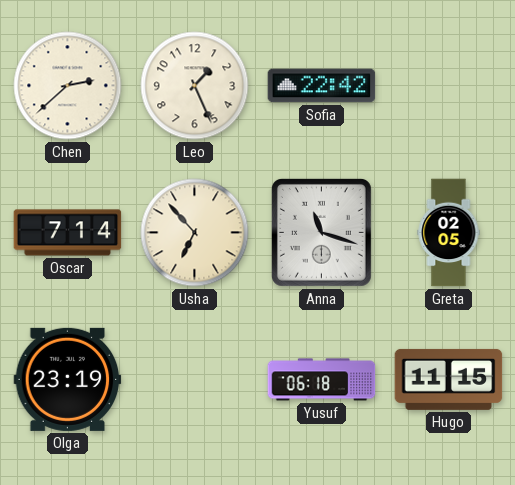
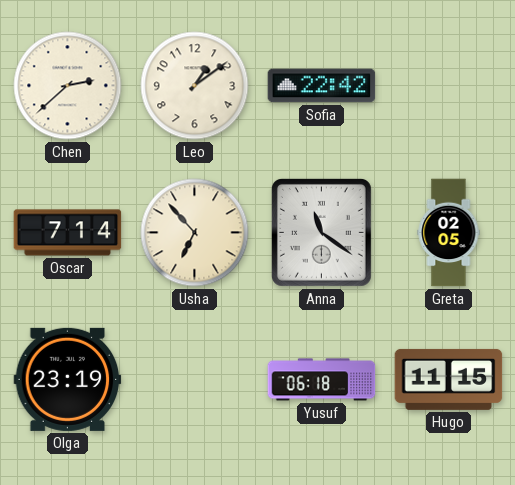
Leo: 1:26 -> 1:09
Anna: 11:18 -> 11:21
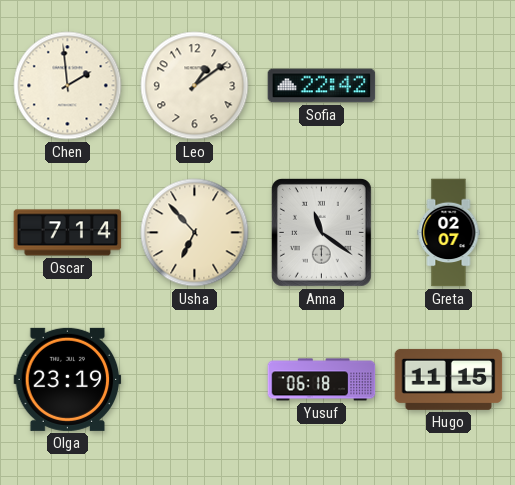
Chen: 2:38 -> 1:59
Greta: 02:05 -> 02:07
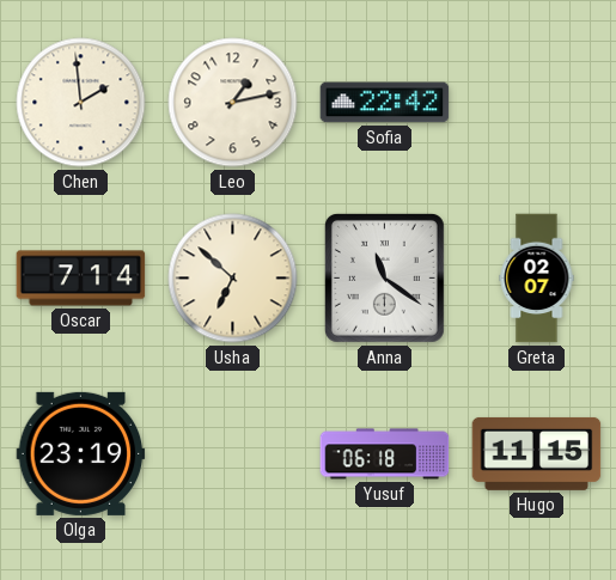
Leo: 1:09 -> 1:13
Usha: 6:53 -> 6:52
